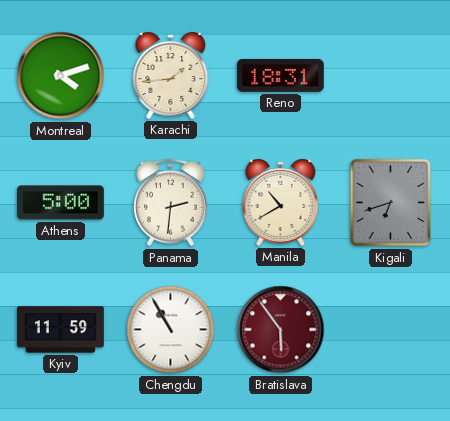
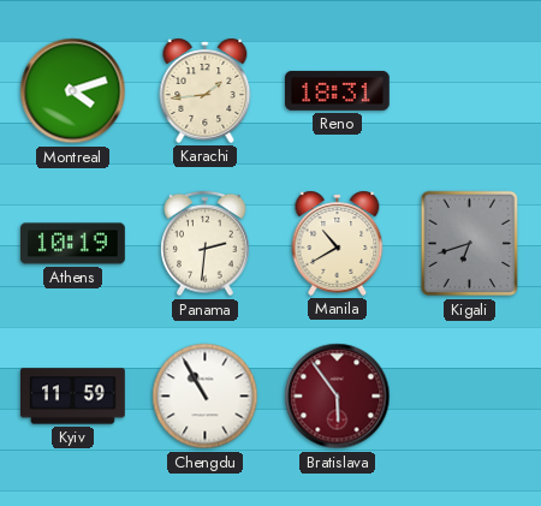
Athens: 5:00 -> 10:19
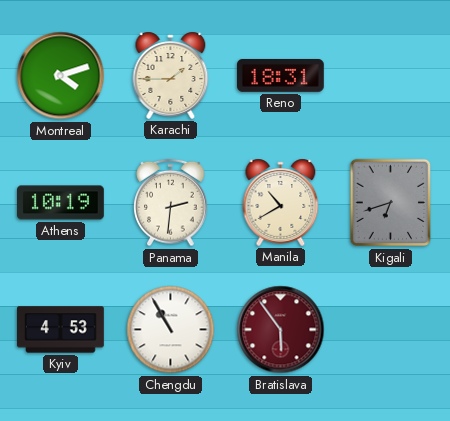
Karachi: 1:44 -> 1:45
Kyiv: 11:59 -> 4:53
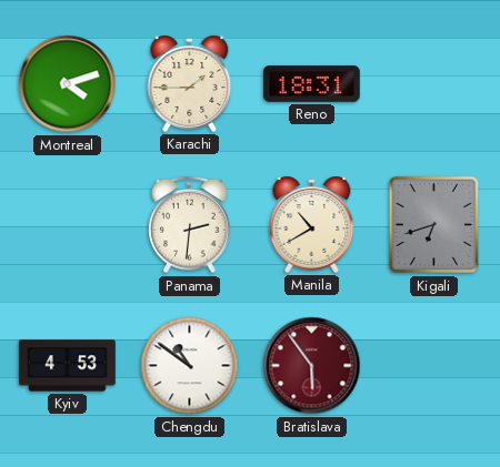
Athens: 10:19 -> none
Chengdu: 10:55 -> 10:51
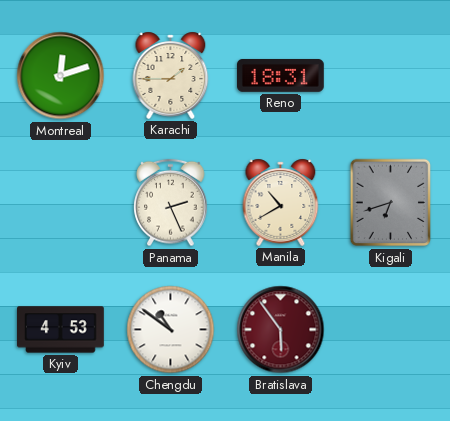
Montreal: 4:12 -> 12:12
Panama: 2:31 -> 2:26
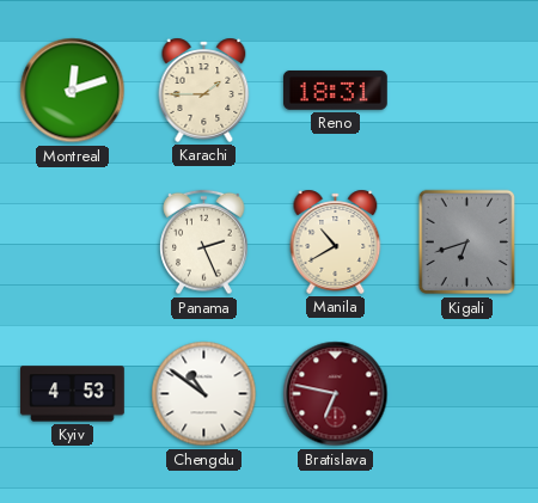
Bratislava: 5:54 -> 6:47
